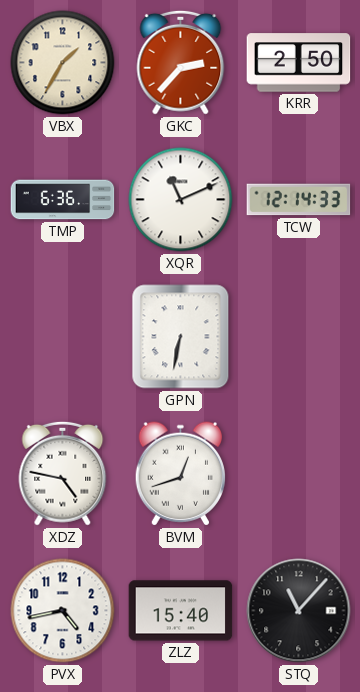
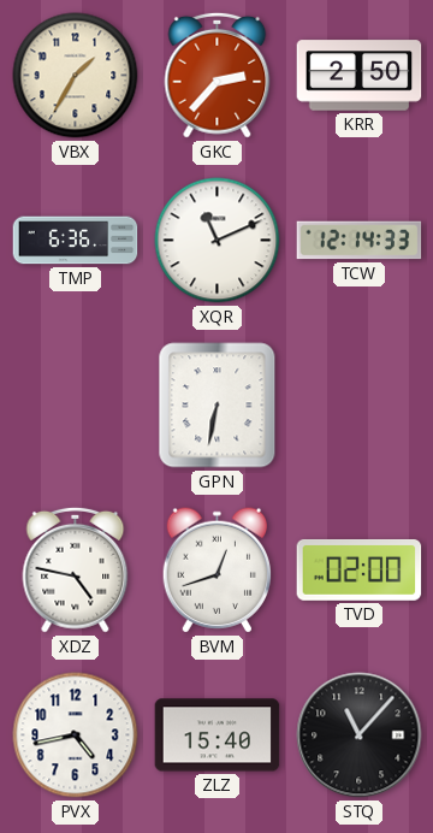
TVD: none -> 02:00
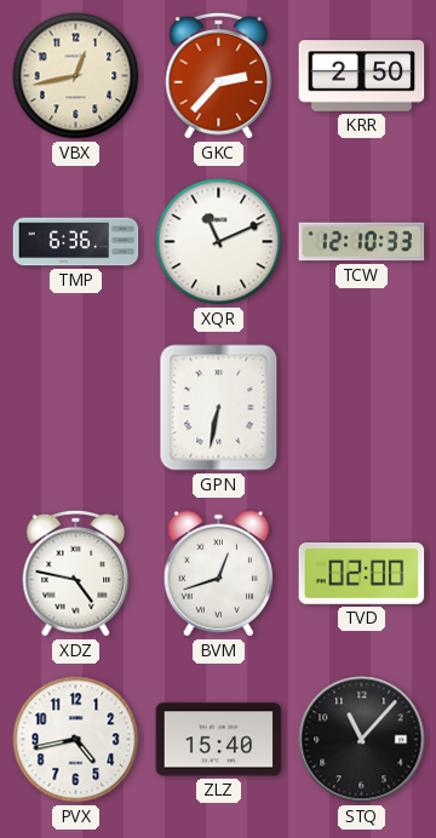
VBX: 1:35 -> 12:43
TCW: 12:14 -> 12:10
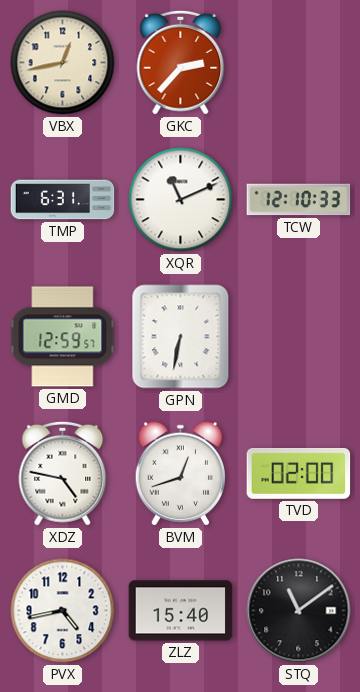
KRR: 2:50 -> none
TMP: 6:36 -> 6:31
GMD: none -> 12:59
STQ: 11:07 -> 11:09
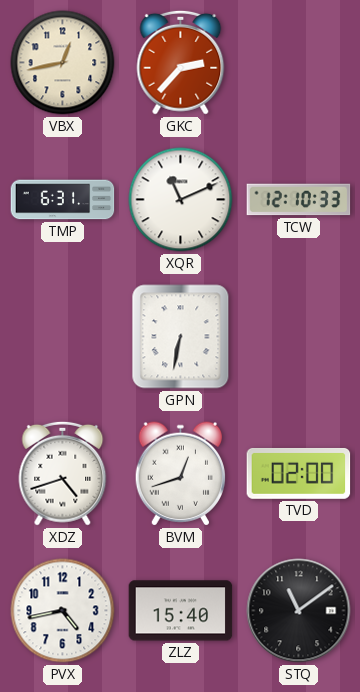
GMD: 12:59 -> none
XDZ: 4:47 -> 4:42
